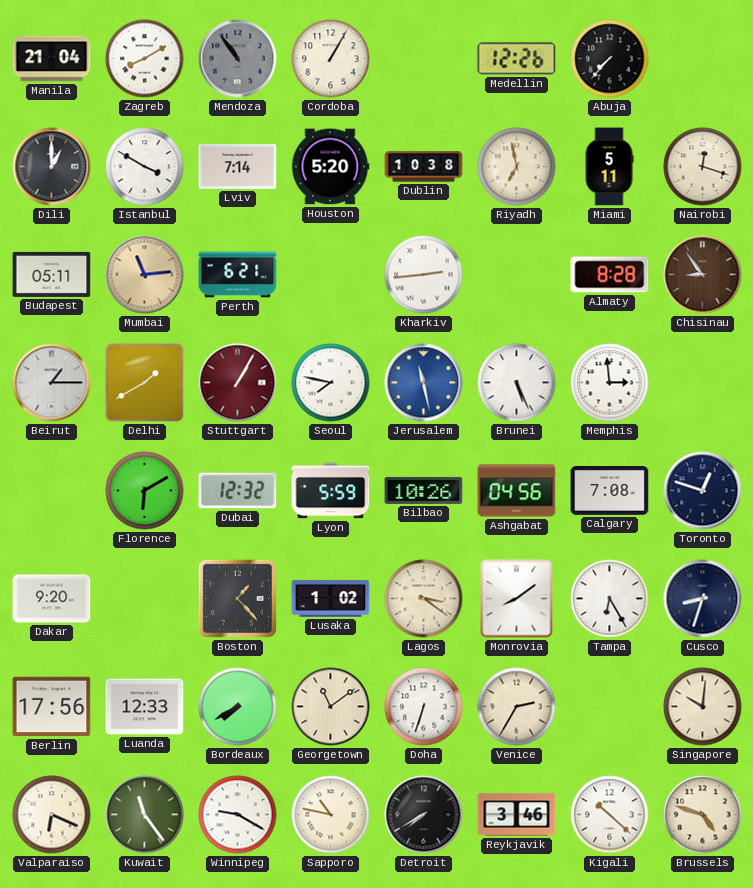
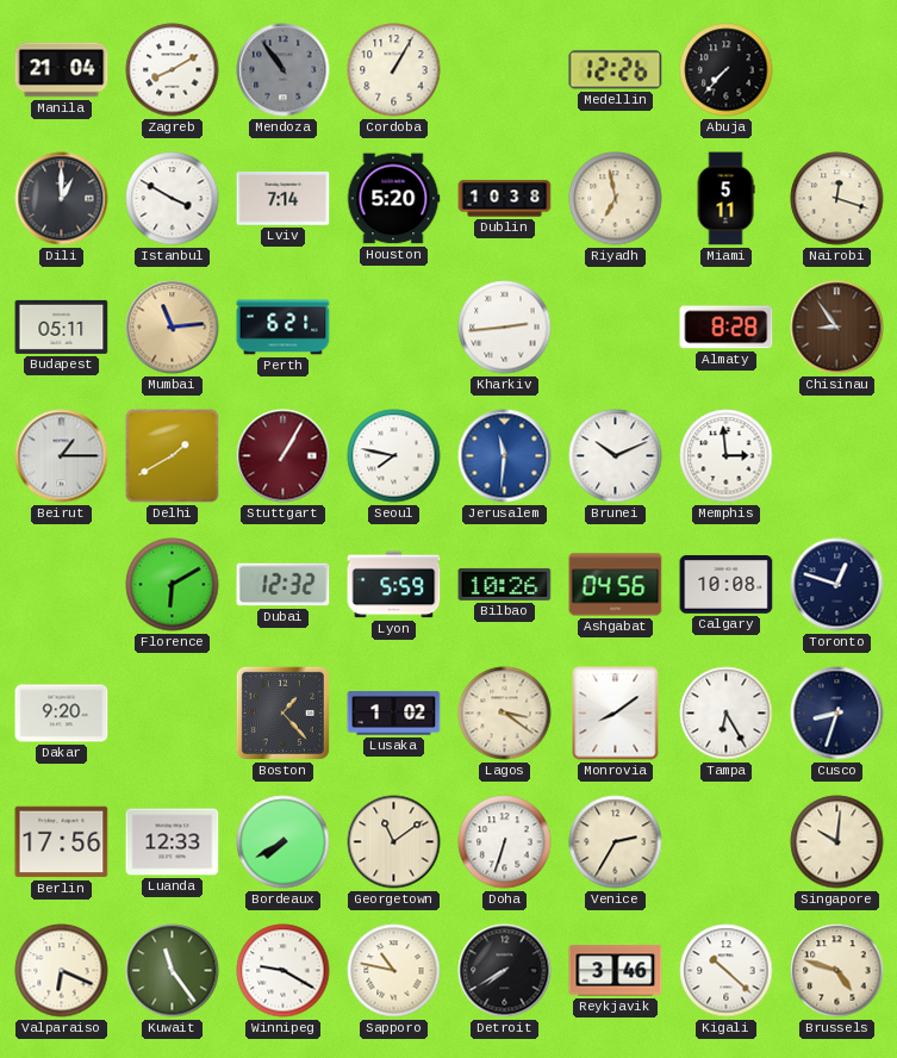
Jerusalem: 11:28 -> 11:31
Brunei: 5:26 -> 10:11
Calgary: 7:08 -> 10:08
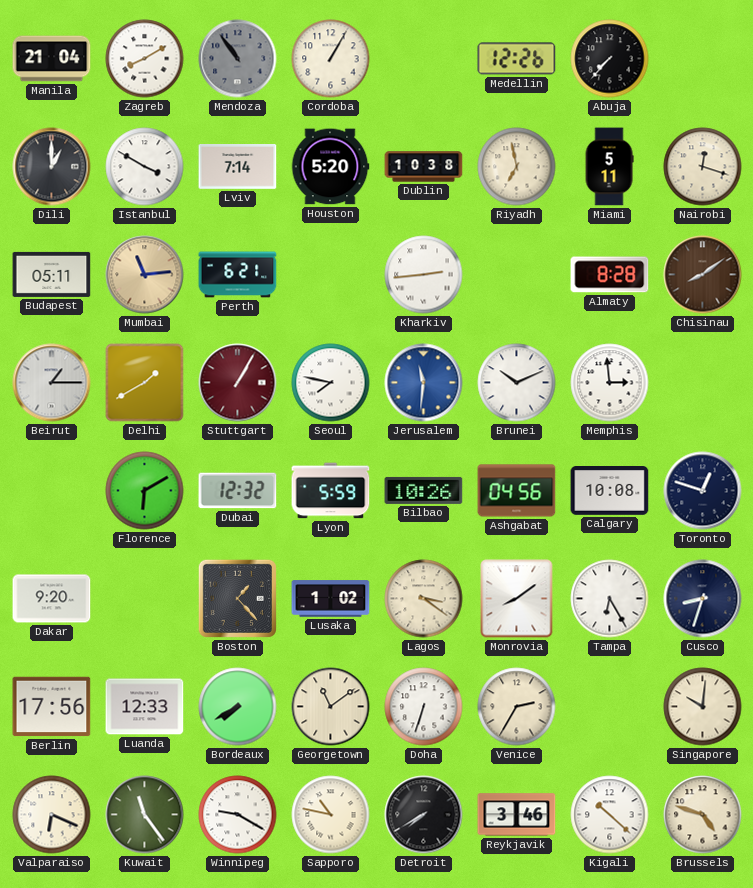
Chisinau: 8:54 -> 8:09
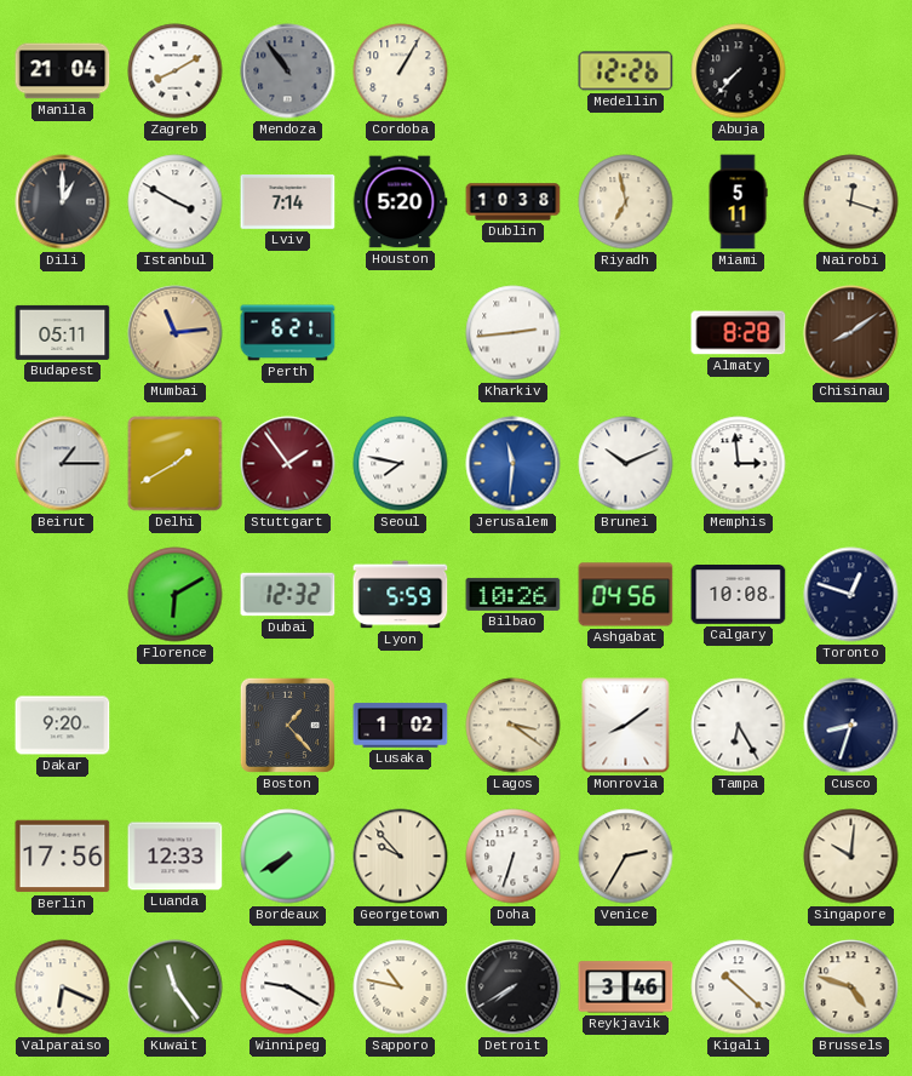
Stuttgart: 1:05 -> 1:54
Georgetown: 11:09 -> 9:53
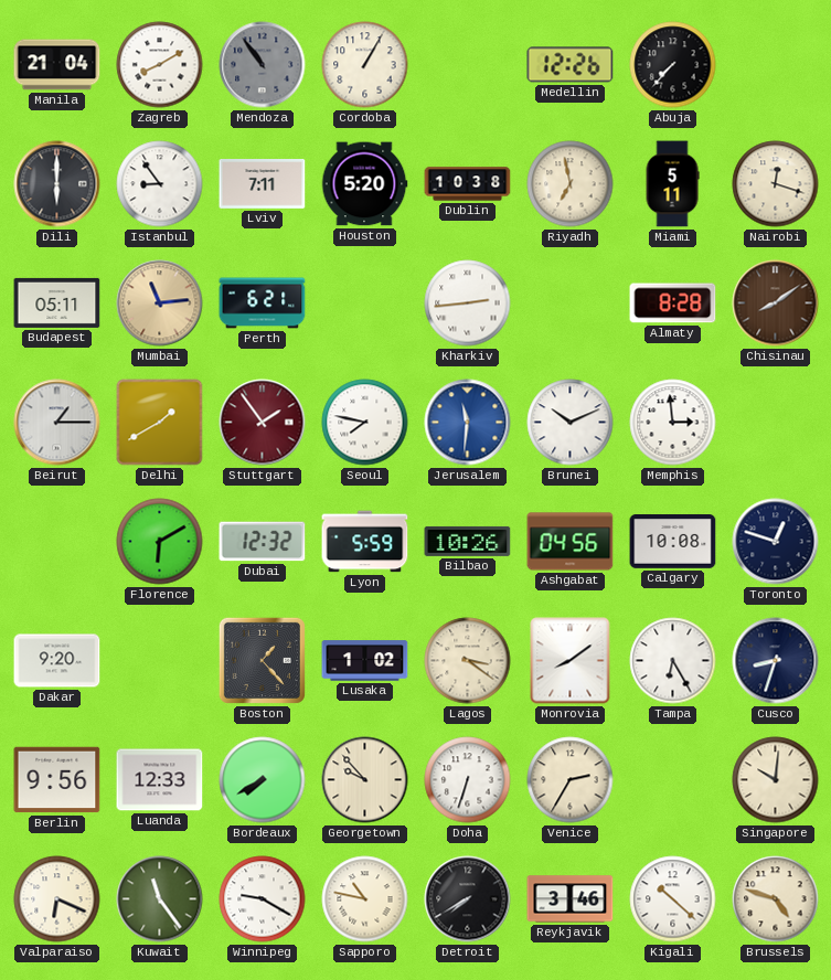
Dili: 1:00 -> 6:00
Istanbul: 3:50 -> 8:54
Lviv: 7:14 -> 7:11
Berlin: 17:56 -> 9:56
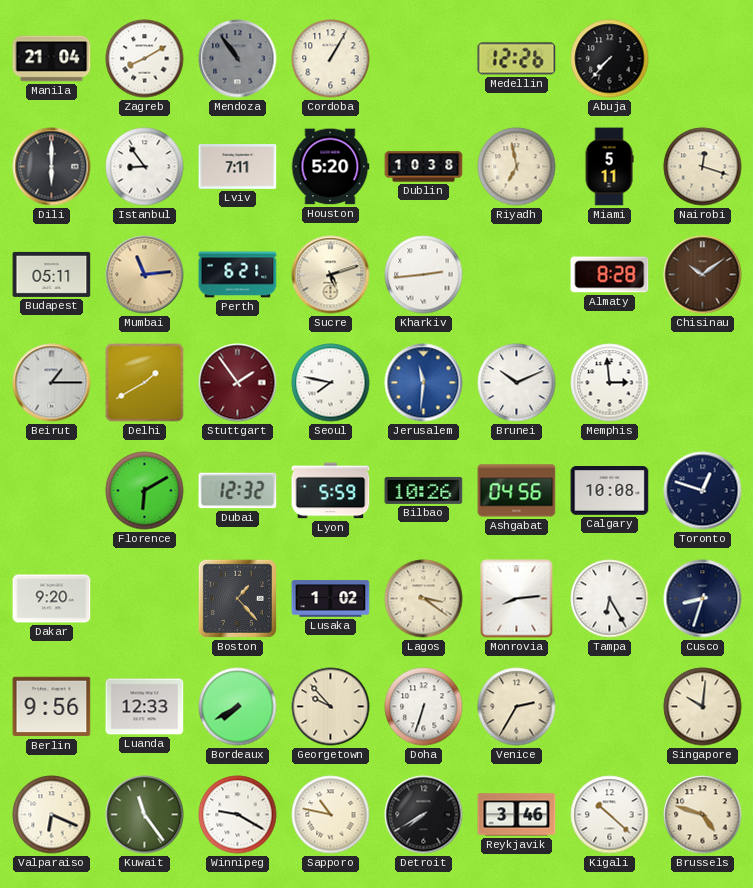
Sucre: none -> 5:12
Chisinau: 8:09 -> 10:09
Monrovia: 8:09 -> 8:14
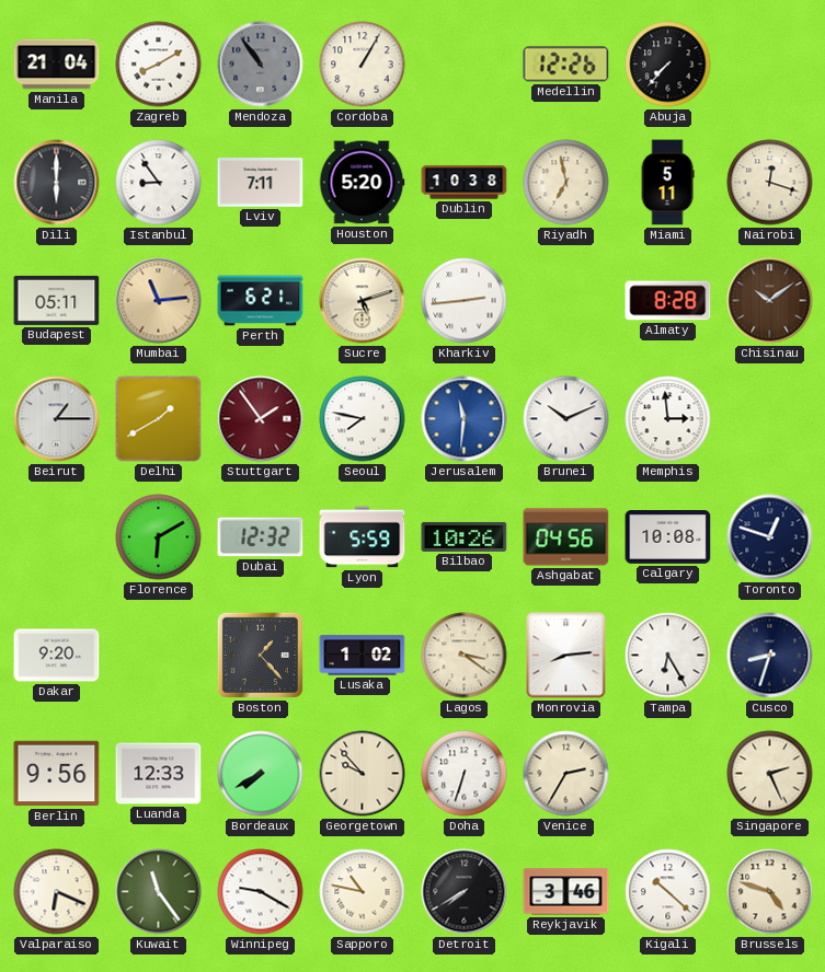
Singapore: 10:01 -> 2:26
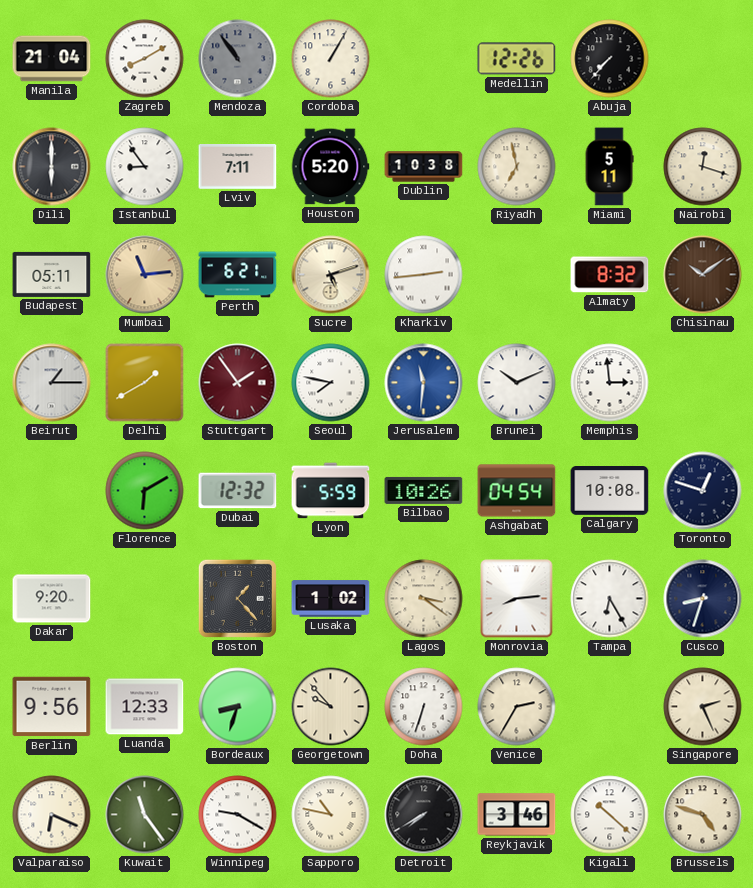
Almaty: 8:28 -> 8:32
Ashgabat: 04:56 -> 04:54
Bordeaux: 7:40 -> 8:33
